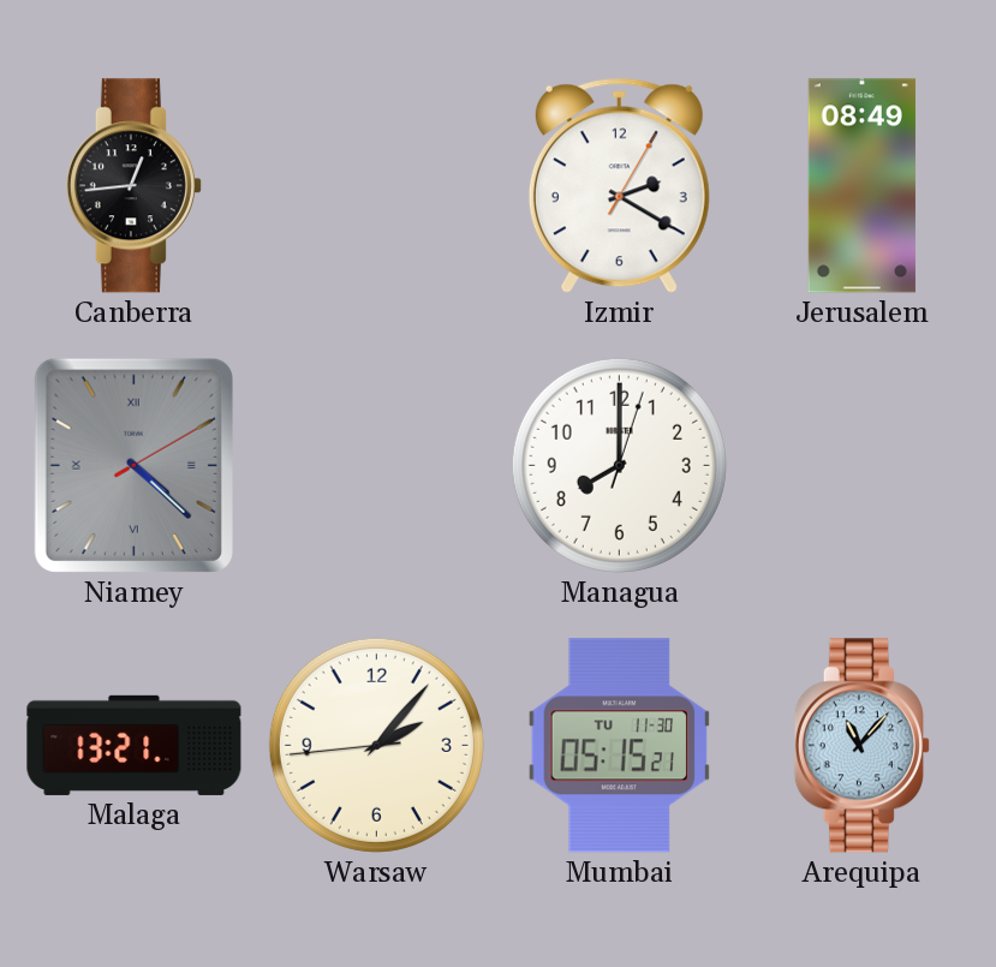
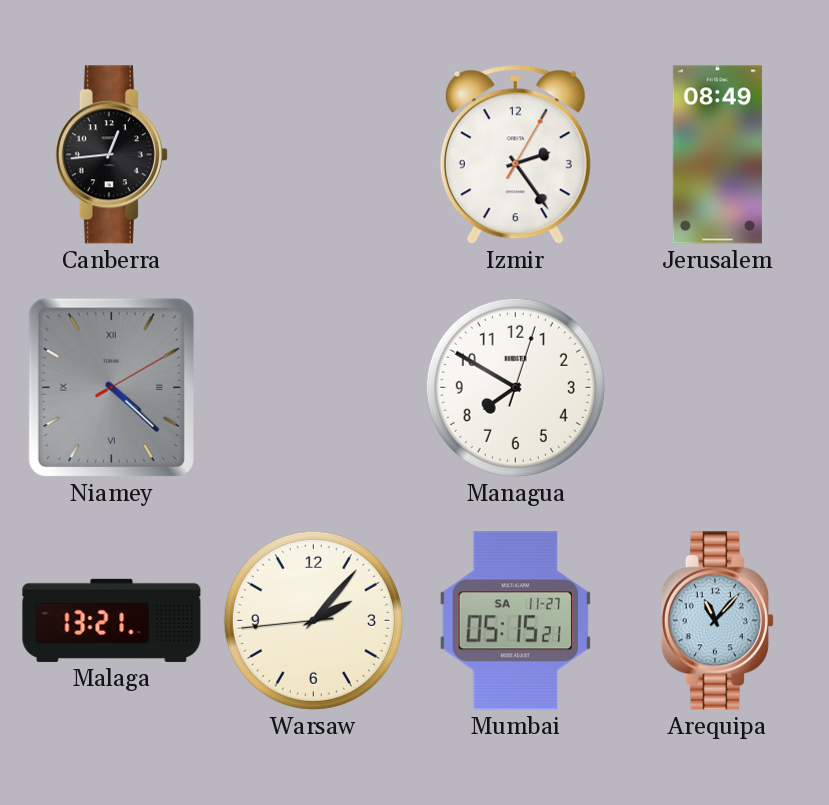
Izmir: 2:20 -> 2:24
Managua: 8:00 -> 7:50
Mumbai date: TU 11-30 -> SA 11-27
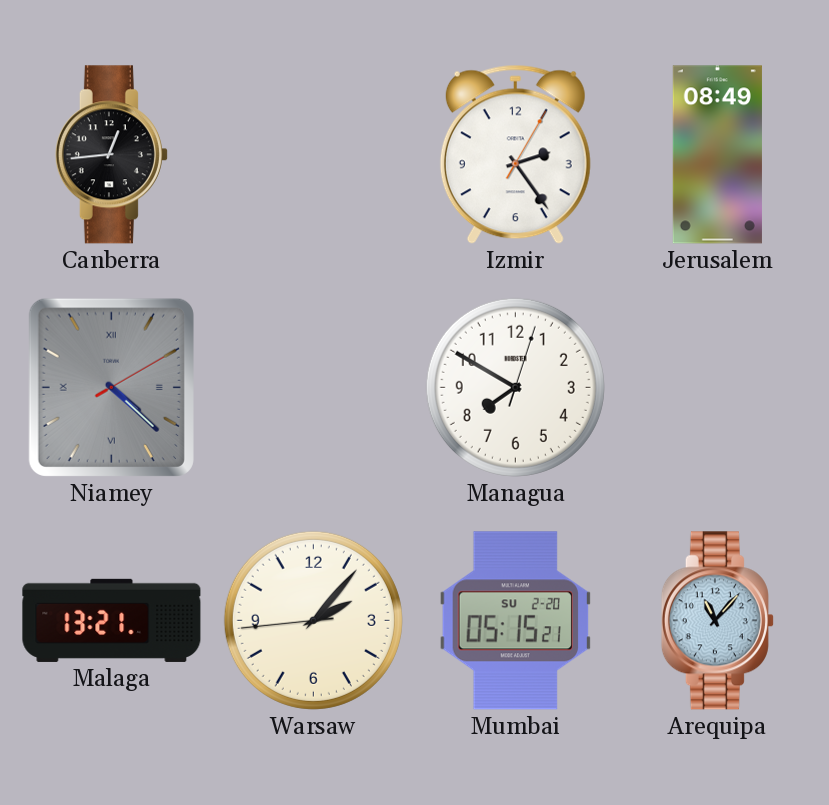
Mumbai date: SA 11-27 -> SU 2-20
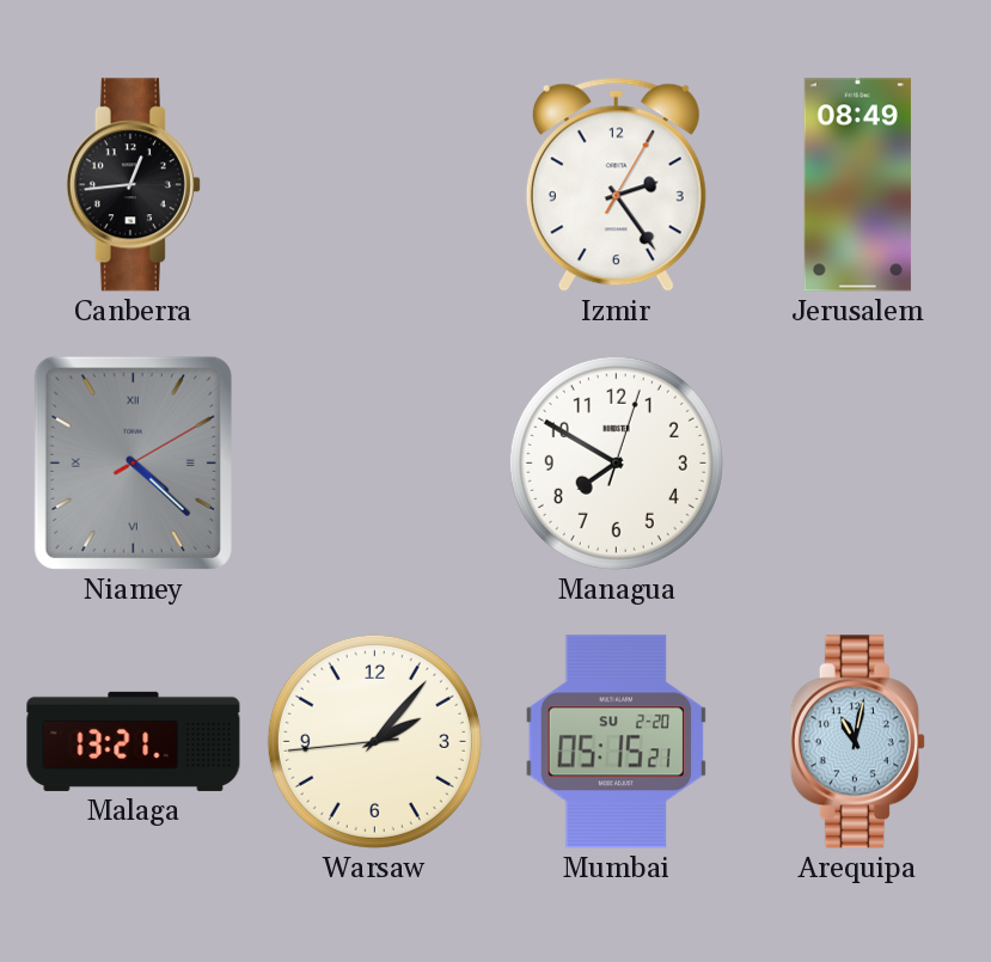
Arequipa: 11:07 -> 11:02
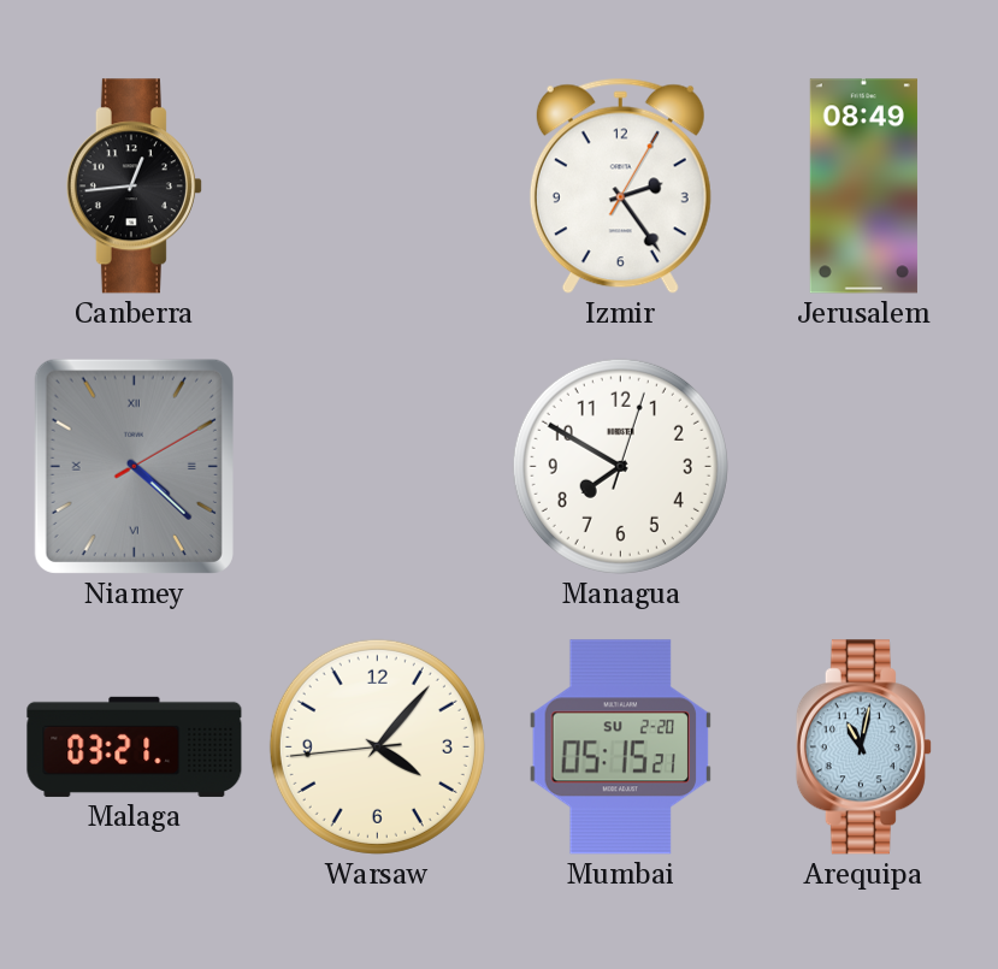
Malaga: 13:21 -> 03:21
Warsaw: 2:06 -> 4:06
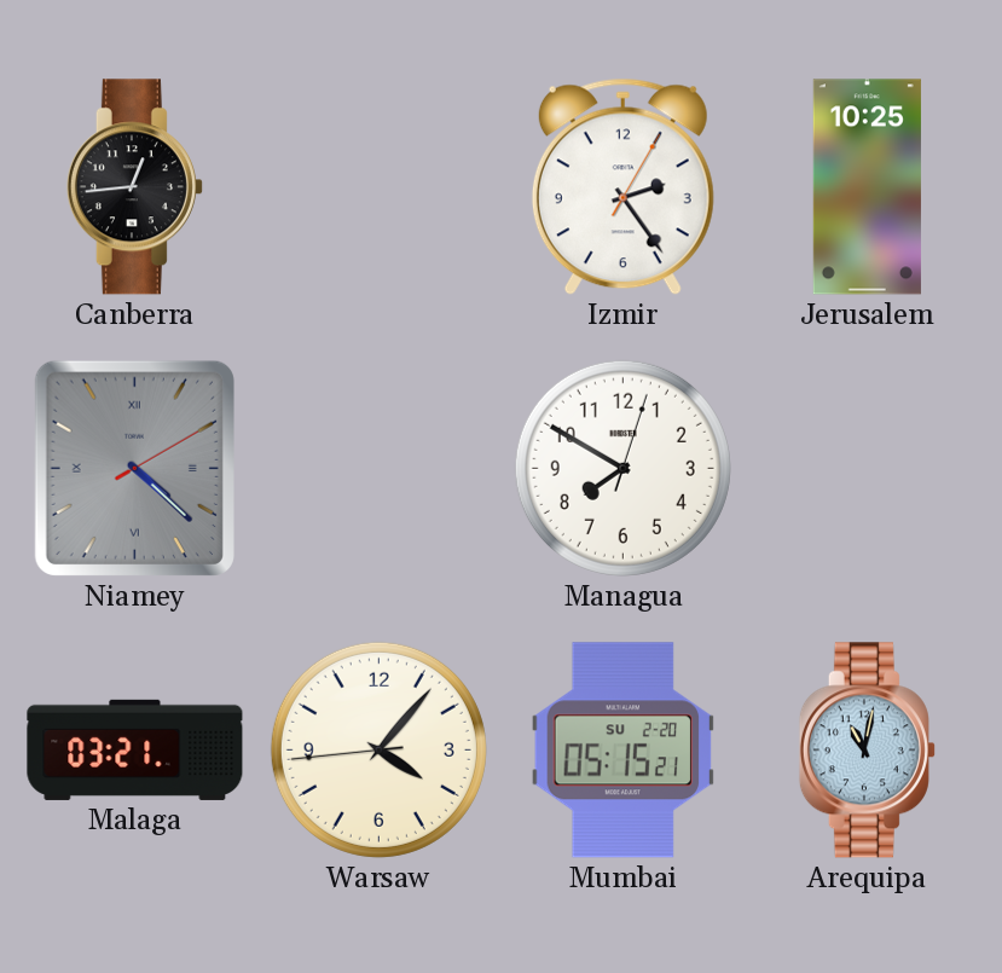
Jerusalem: 08:49 -> 10:25
